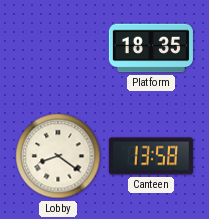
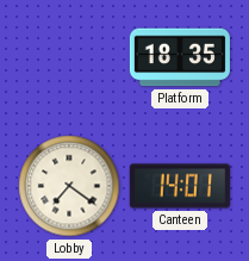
Lobby: 8:21 -> 7:21
Canteen: 13:58 -> 14:01
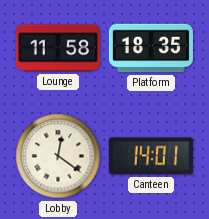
Lounge: none -> 11:58
Lobby: 7:21 -> 12:21
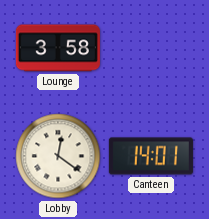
Lounge: 11:58 -> 3:58
Platform: 18:35 -> none
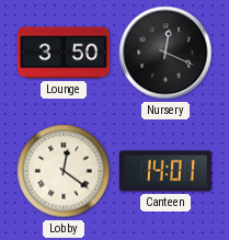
Lounge: 3:58 -> 3:50
Nursery: none -> 12:19
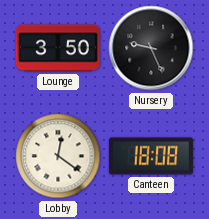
Nursery: 12:19 -> 9:26
Canteen: 14:01 -> 18:08
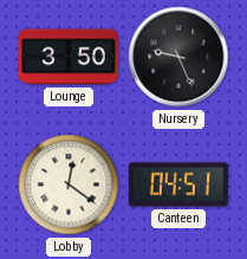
Canteen: 18:08 -> 04:51
